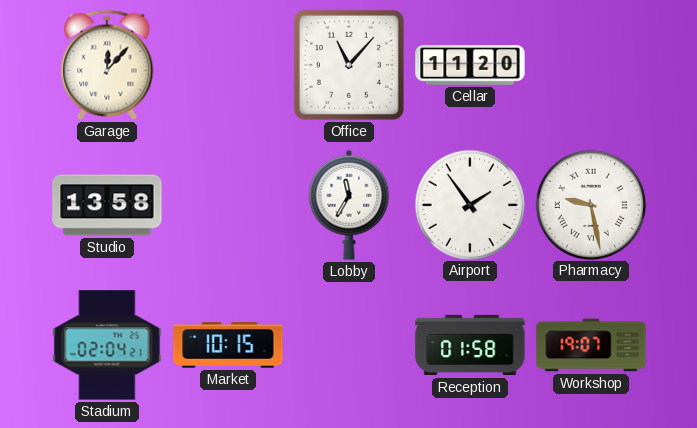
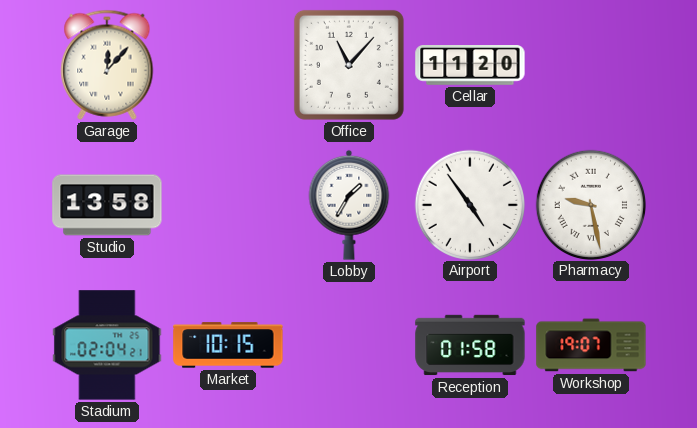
Lobby: 11:35 -> 1:35
Airport: 1:54 -> 4:54
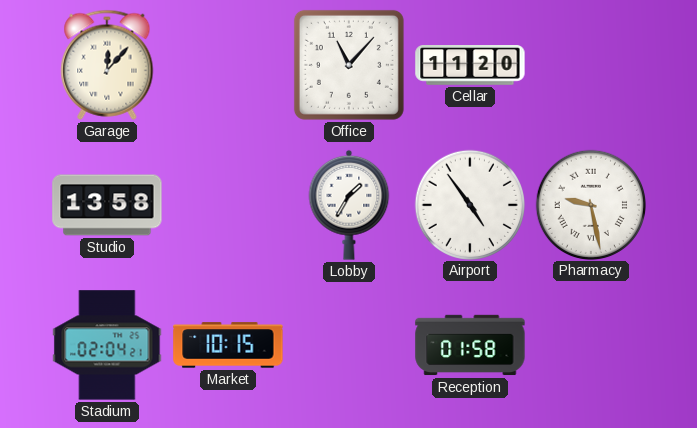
Workshop: 19:07 -> none
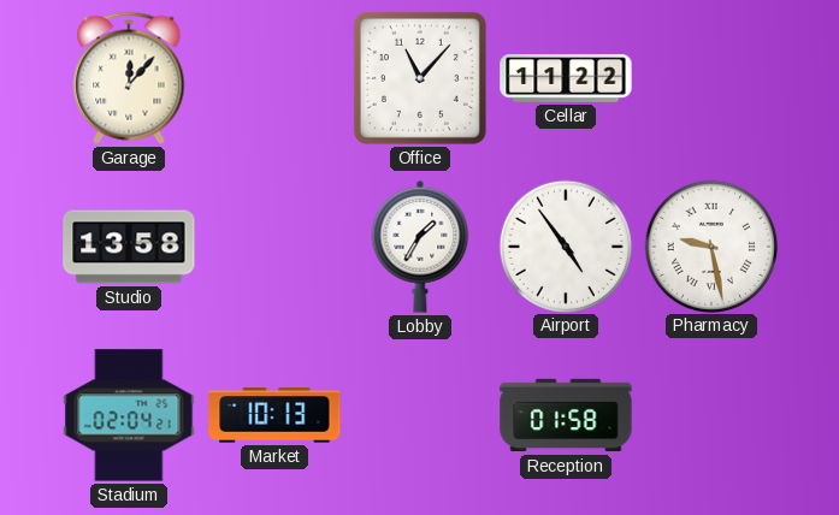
Cellar: 11:20 -> 11:22
Market: 10:15 -> 10:13
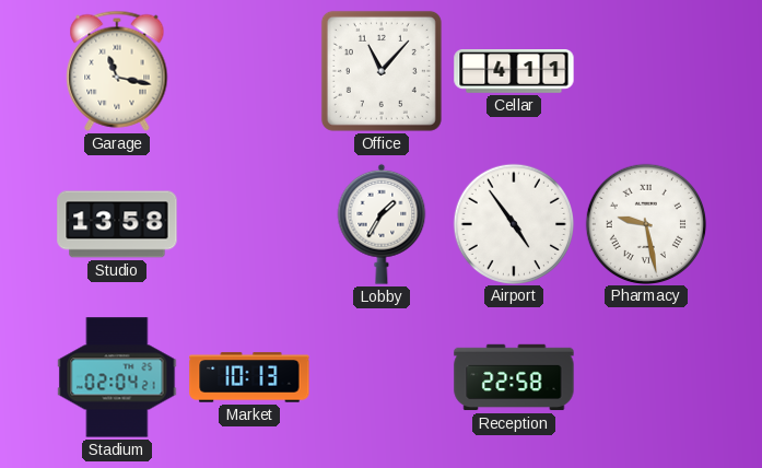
Garage: 12:07 -> 11:17
Cellar: 11:22 -> 4:11
Reception: 01:58 -> 22:58
